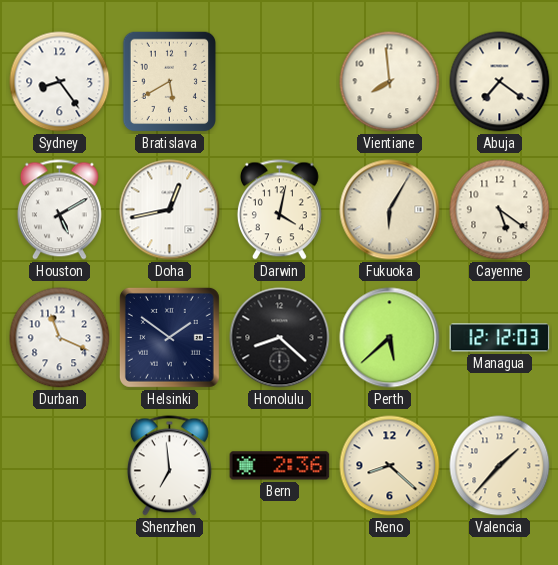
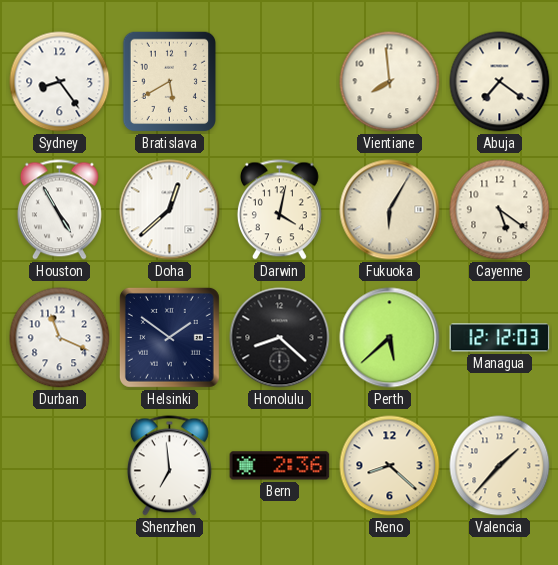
Houston: 5:10 -> 4:55
Doha: 12:43 -> 12:38
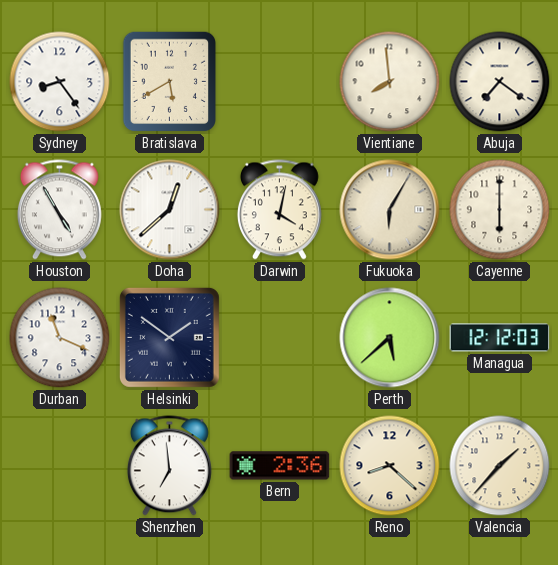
Cayenne: 5:21 -> 6:00
Honolulu: 8:22 -> none
